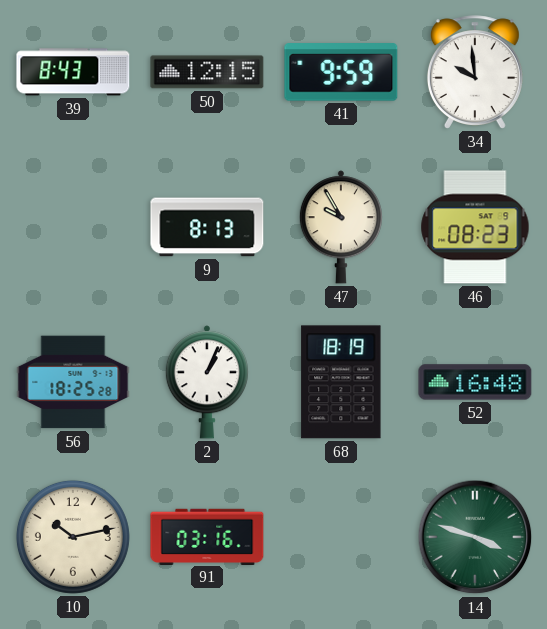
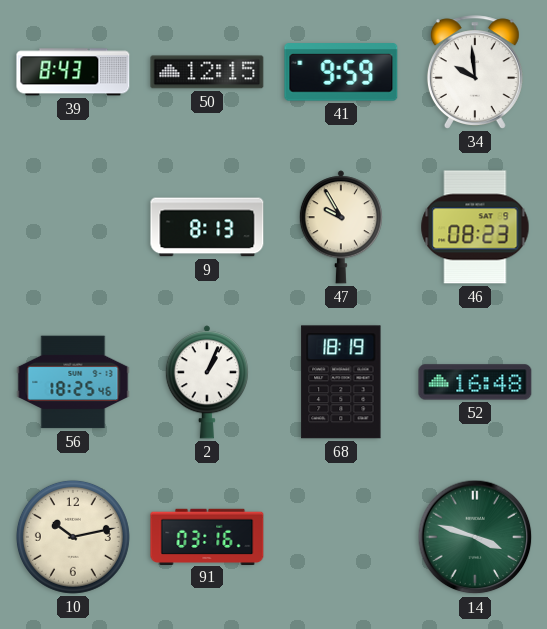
56: 18:25:28 -> 18:25:46
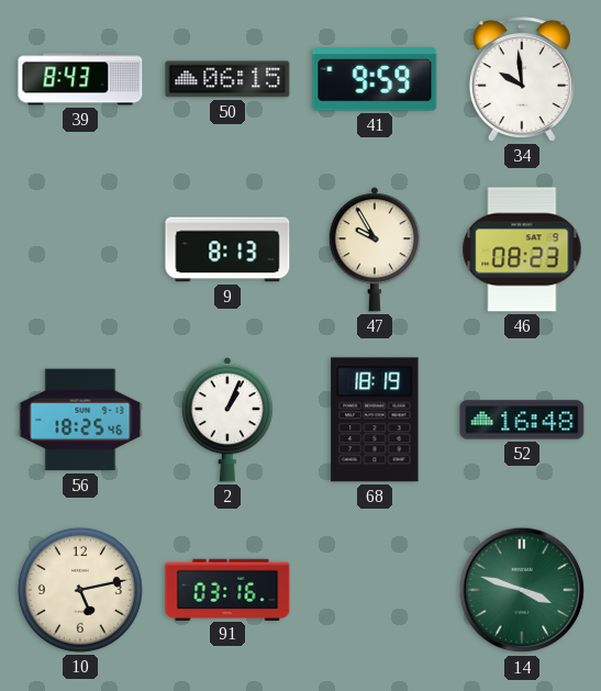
50: 12:15 -> 06:15
10: 10:13 -> 5:13
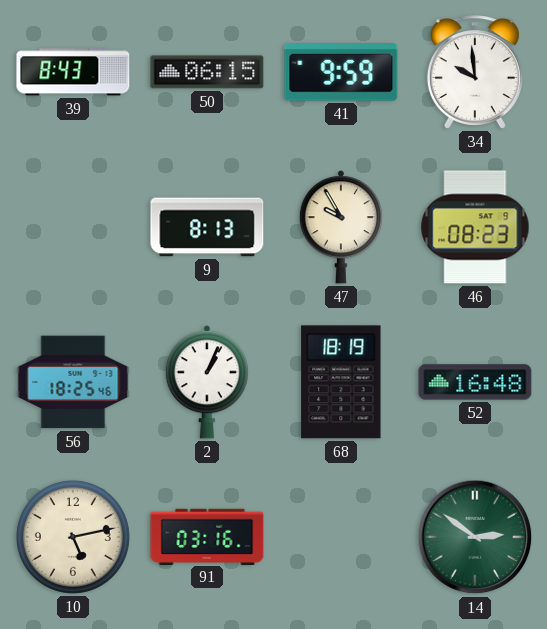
14: 3:48 -> 2:51
